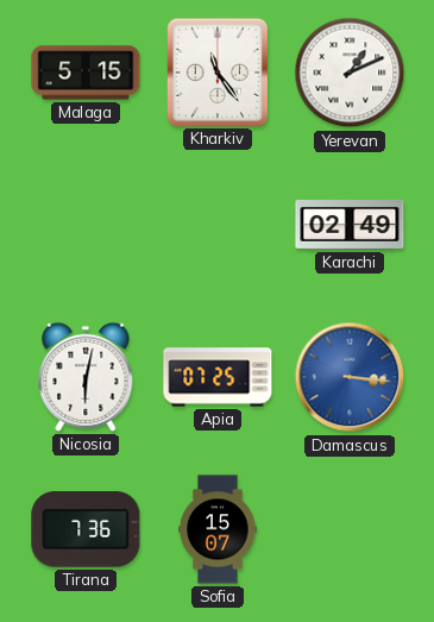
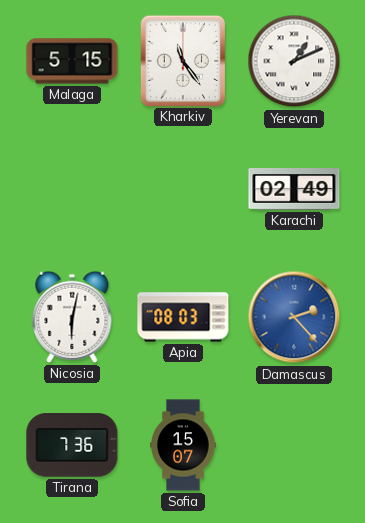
Apia: 07:25 -> 08:03
Damascus: 3:16 -> 2:23
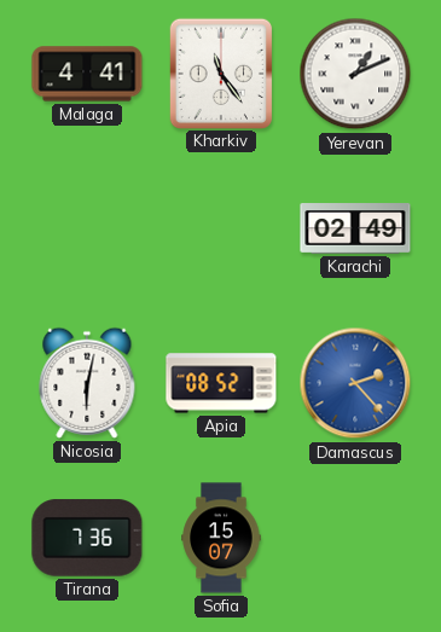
Malaga: 5:15 -> 4:41
Apia: 08:03 -> 08:52
